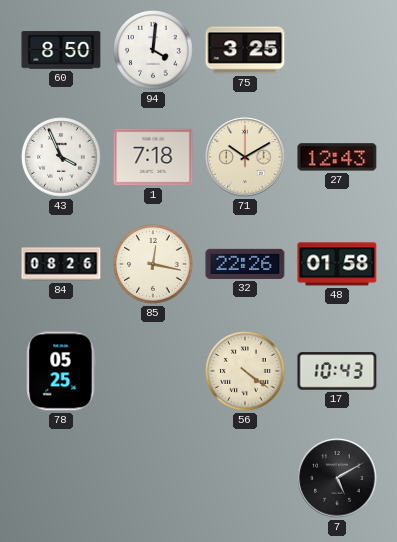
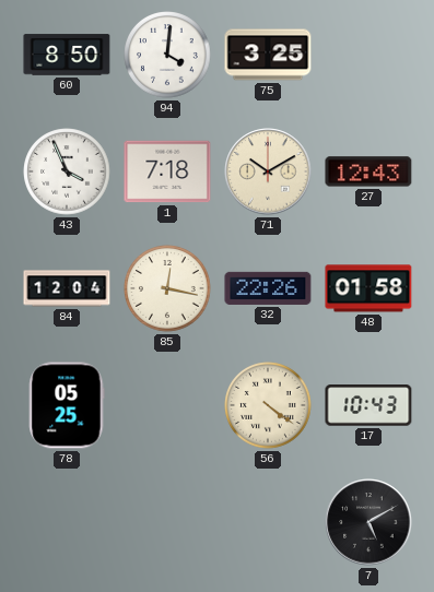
84: 08:26 -> 12:04
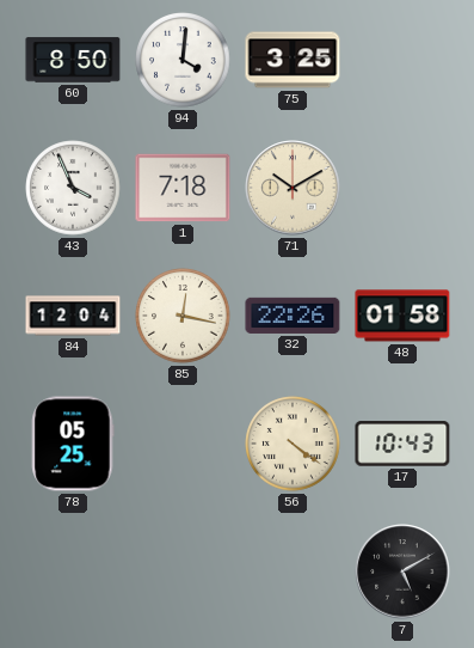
27: 12:43 -> none
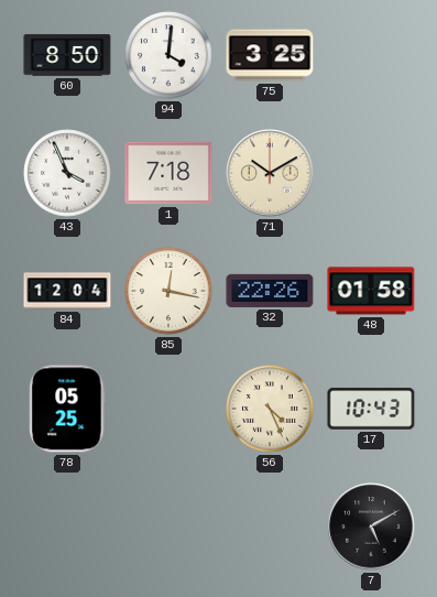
56: 4:21 -> 4:26
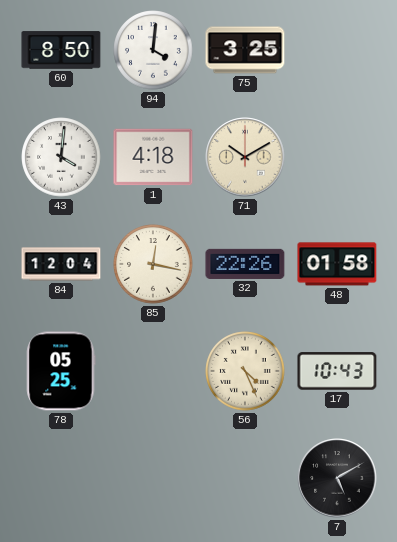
43: 3:56 -> 4:01
1: 7:18 -> 4:18
